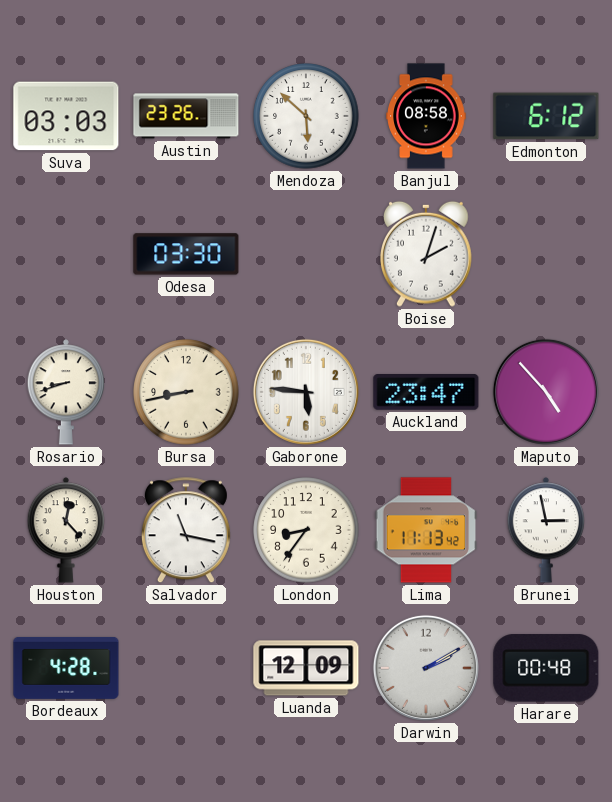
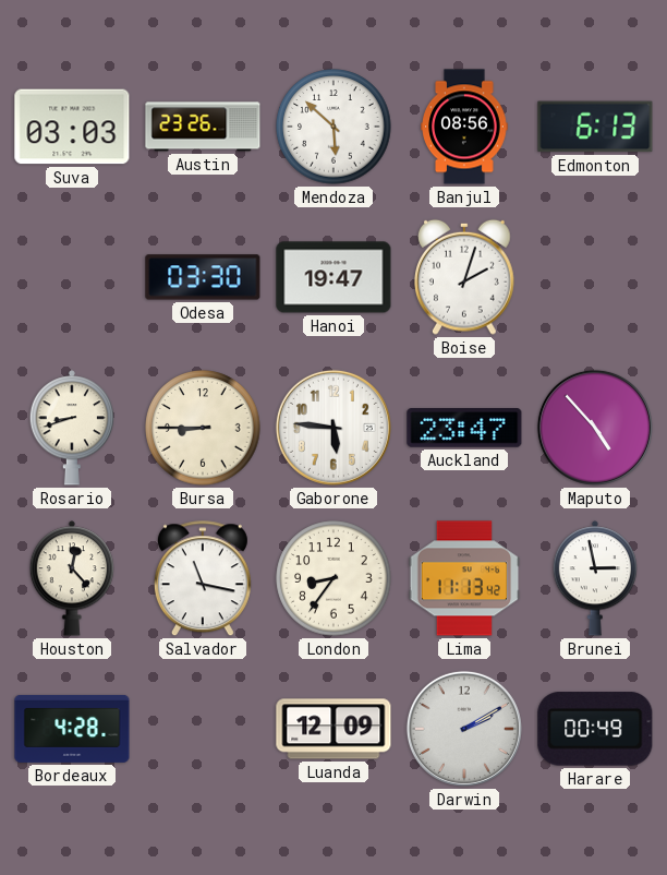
Banjul: 08:58 -> 08:56
Edmonton: 6:12 -> 6:13
Hanoi: none -> 19:47
Bursa: 8:43 -> 8:45
Harare: 00:48 -> 00:49
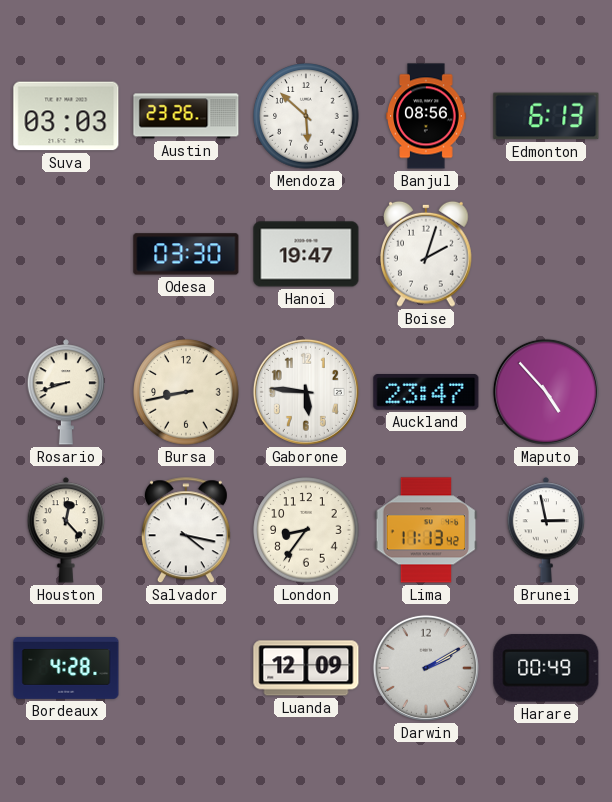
Bursa: 8:45 -> 8:43
Salvador: 11:17 -> 4:17
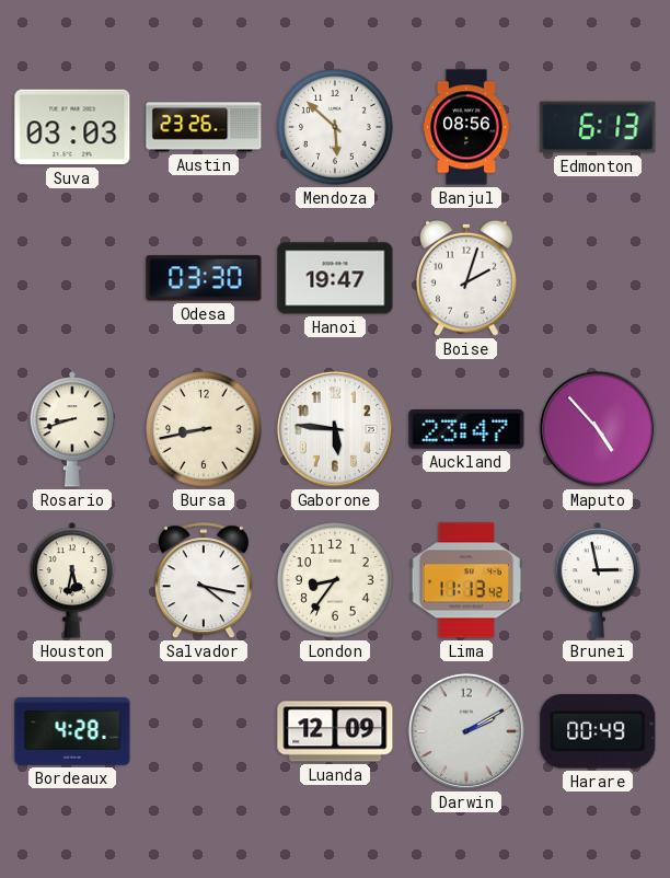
Houston: 12:23 -> 5:32
